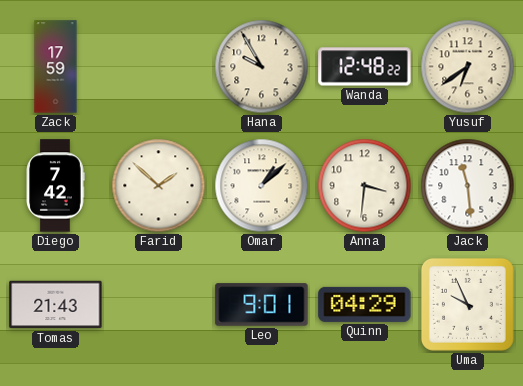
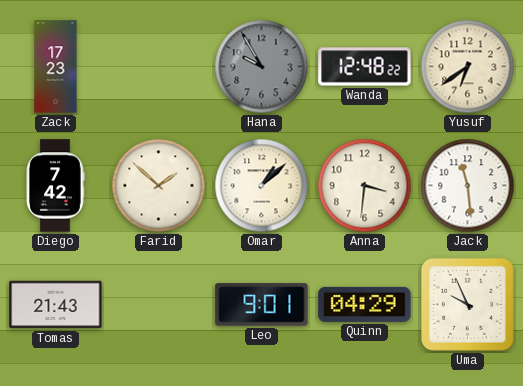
Zack: 17:59 -> 17:23
Hana dial: cream -> grey
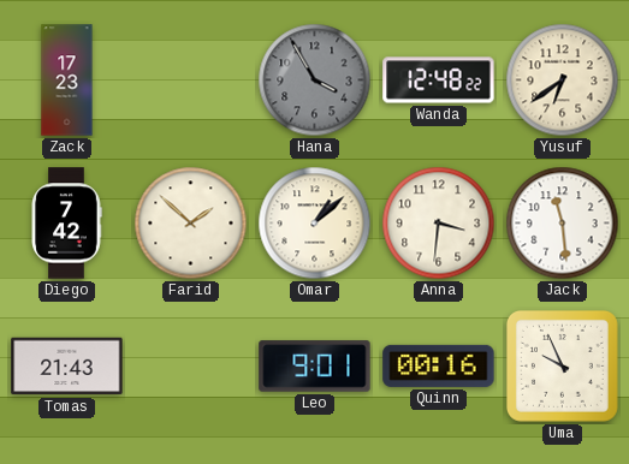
Hana: 9:55 -> 3:55
Quinn: 04:29 -> 00:16
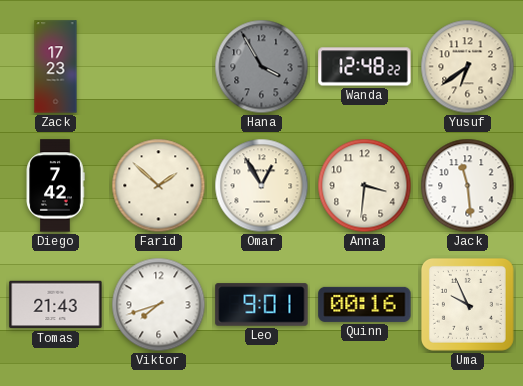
Omar: 1:08 -> 12:55
Viktor: none -> 7:42
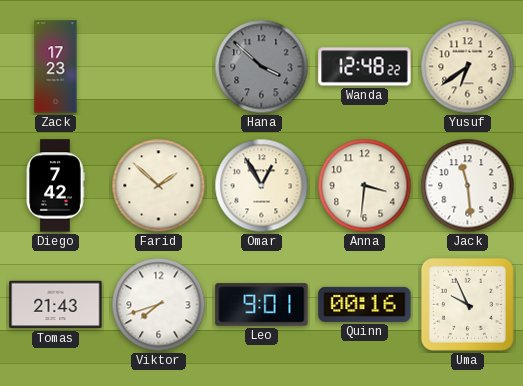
Hana: 3:55 -> 3:52
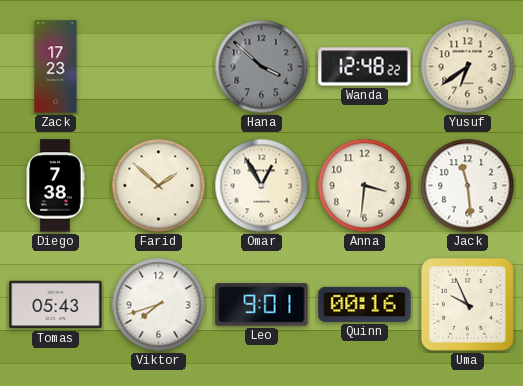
Diego: 7:42 -> 7:38
Tomas: 21:43 -> 05:43
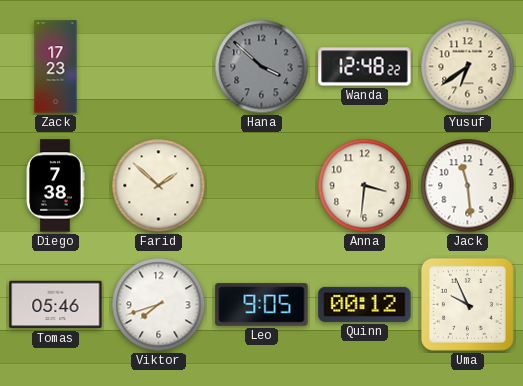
Omar: 12:55 -> none
Tomas: 05:43 -> 05:46
Leo: 9:01 -> 9:05
Quinn: 00:16 -> 00:12
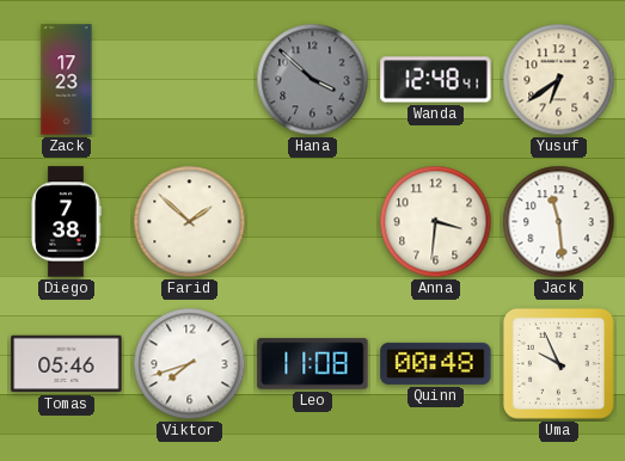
Wanda: 12:48:22 -> 12:48:41
Leo: 9:05 -> 11:08
Quinn: 00:12 -> 00:48
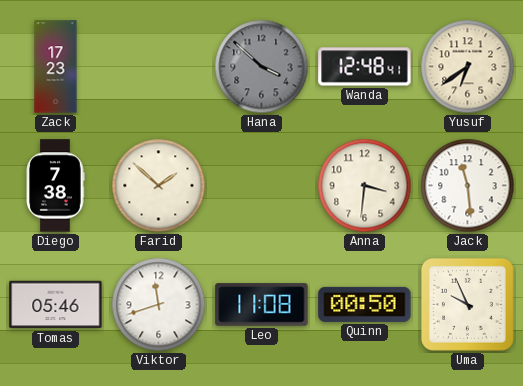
Viktor: 7:42 -> 11:42
Quinn: 00:48 -> 00:50
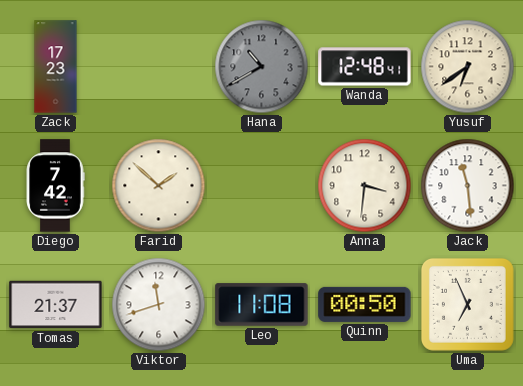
Hana: 3:52 -> 10:40
Diego: 7:38 -> 7:42
Tomas: 05:46 -> 21:37
Uma: 9:56 -> 6:56
